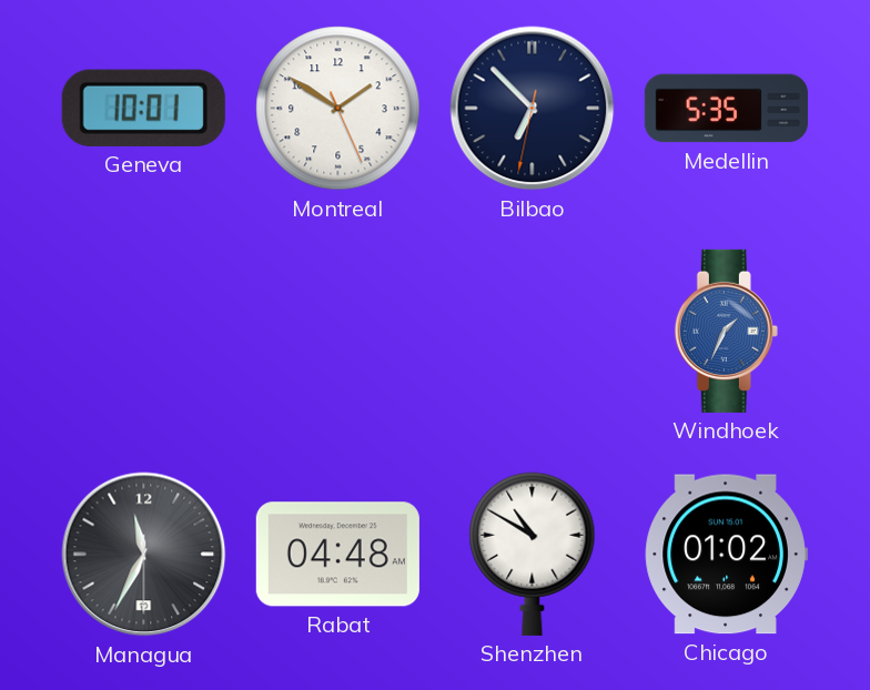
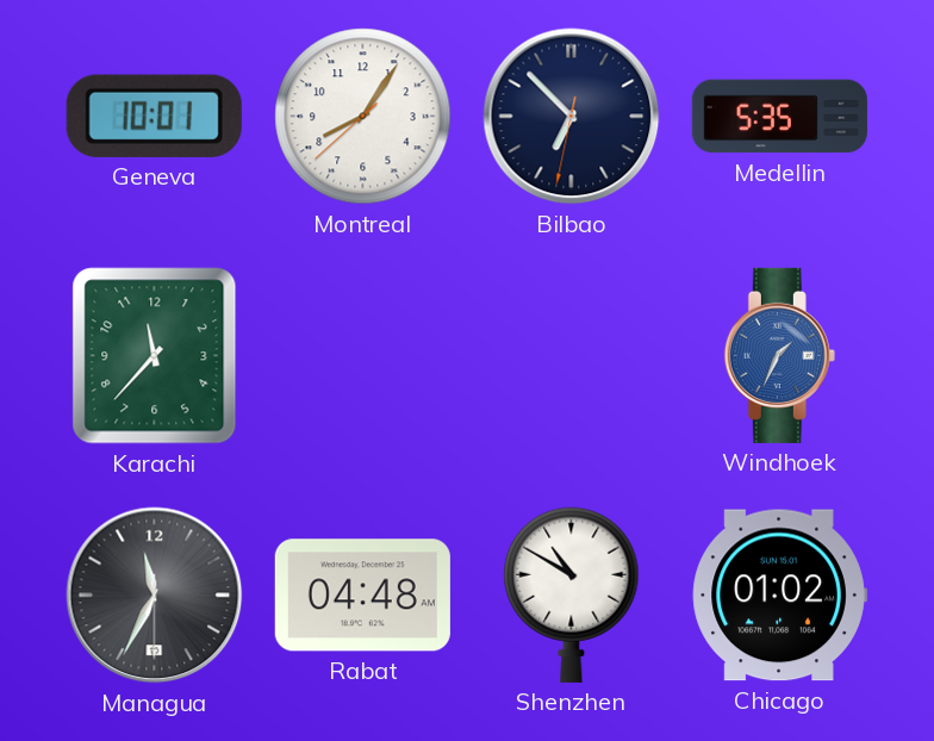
Montreal: 1:50 -> 8:05
Karachi: none -> 11:37
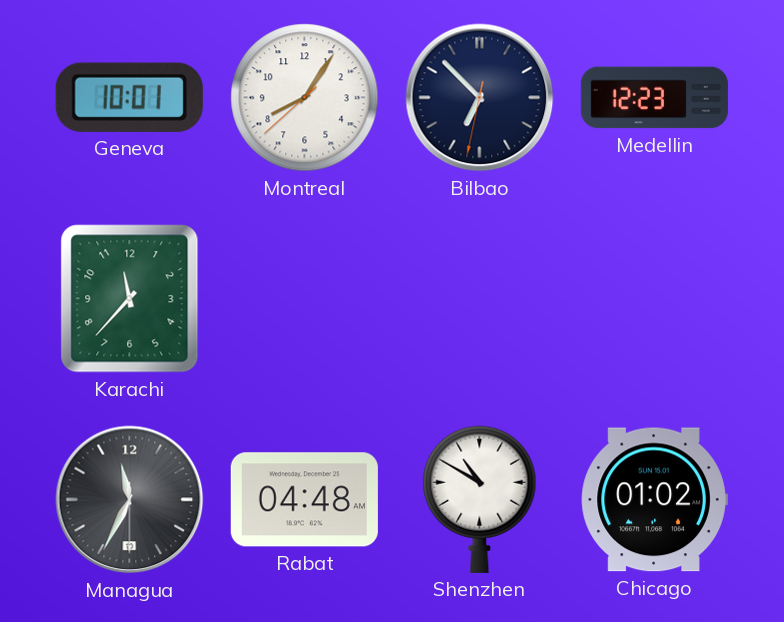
Medellin: 5:35 -> 12:23
Windhoek: 1:34 -> none
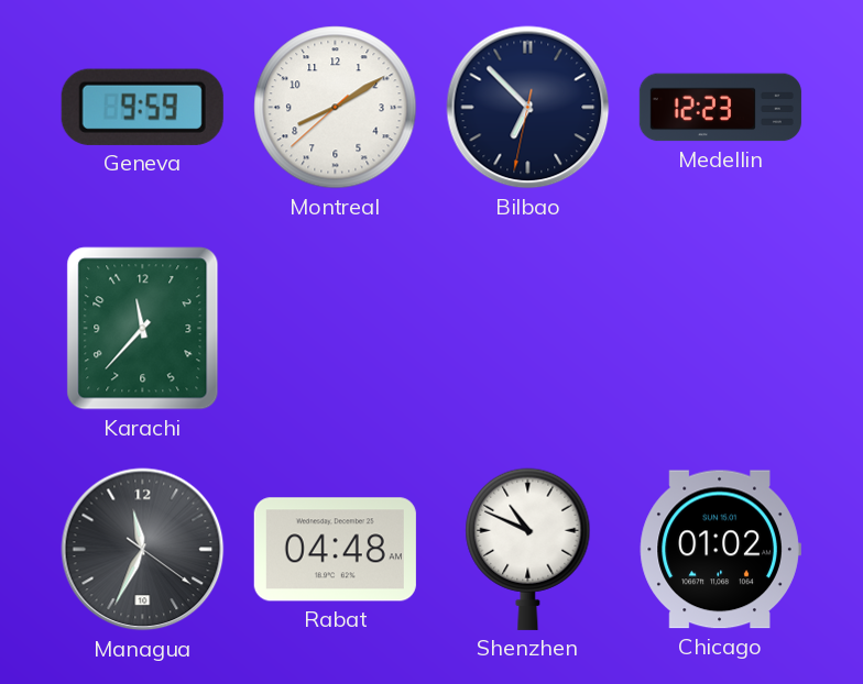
Geneva: 10:01 -> 9:59
Montreal: 8:05 -> 8:09
Managua: 11:34:30 -> 11:34:21
Shenzhen: 10:50 -> 10:49
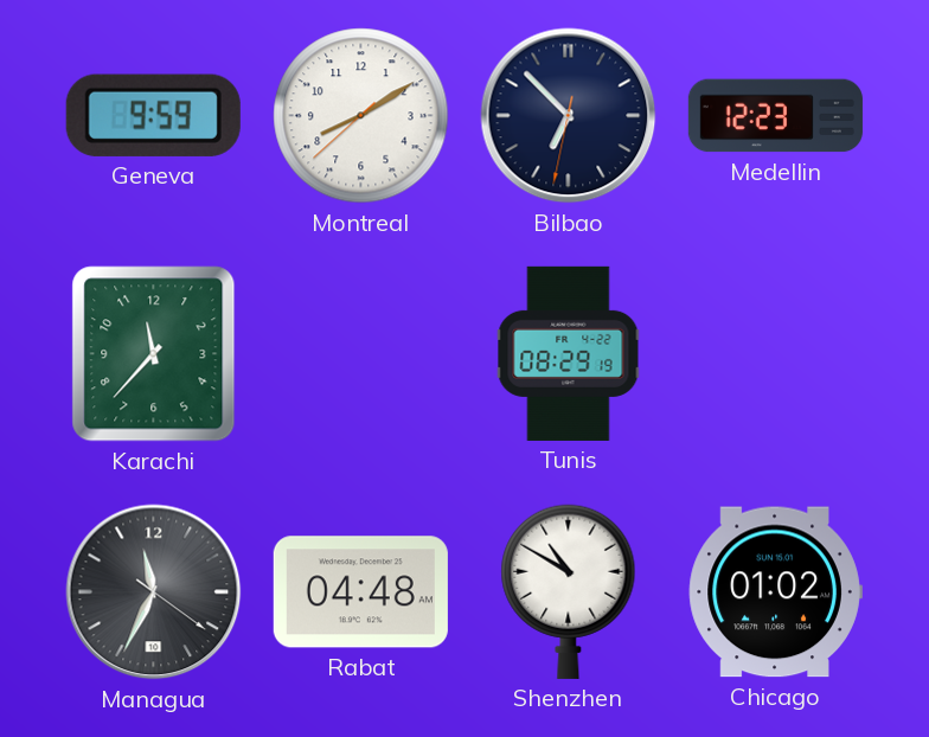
Tunis: none -> 08:29
Shenzhen: 10:49 -> 10:50
